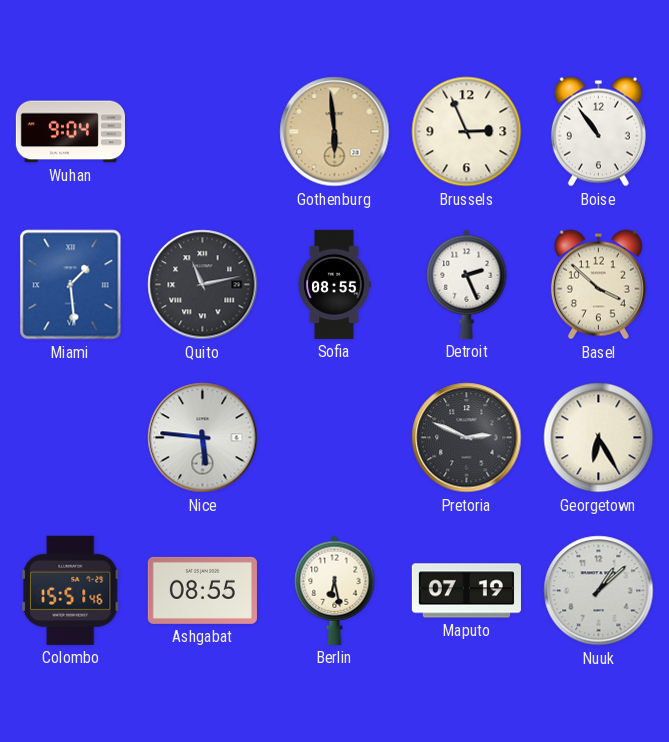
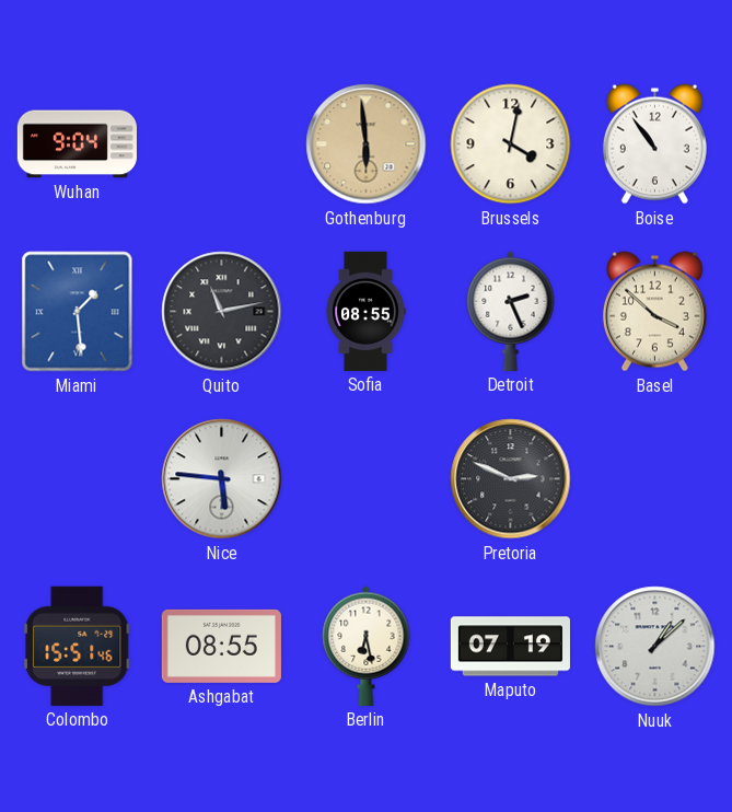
Brussels: 2:56 -> 4:02
Georgetown: 6:25 -> none
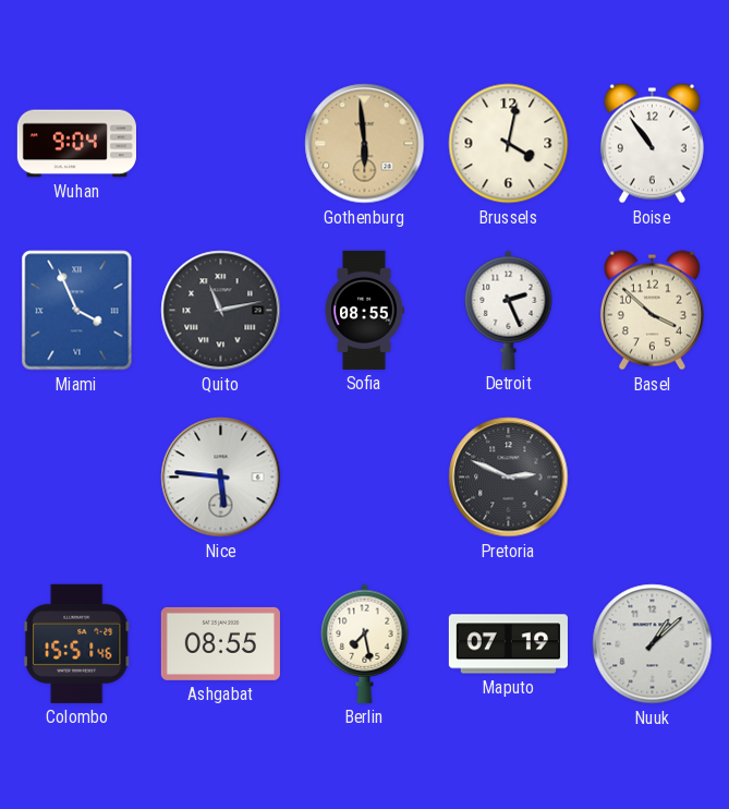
Miami: 1:29 -> 3:56
Berlin: 6:28 -> 7:28
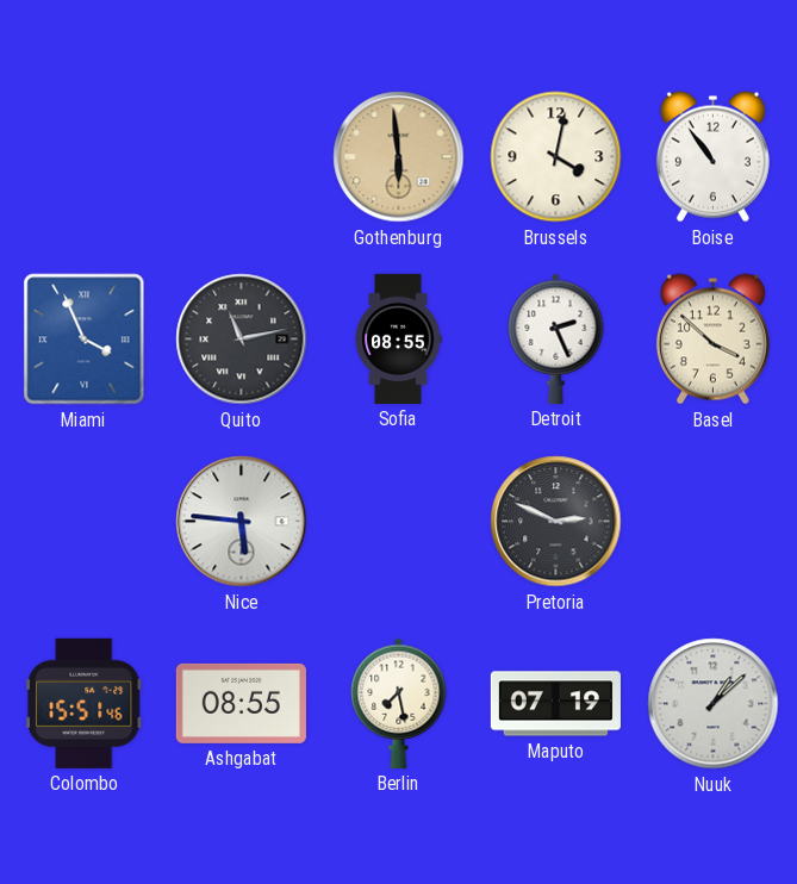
Wuhan: 9:04 -> none
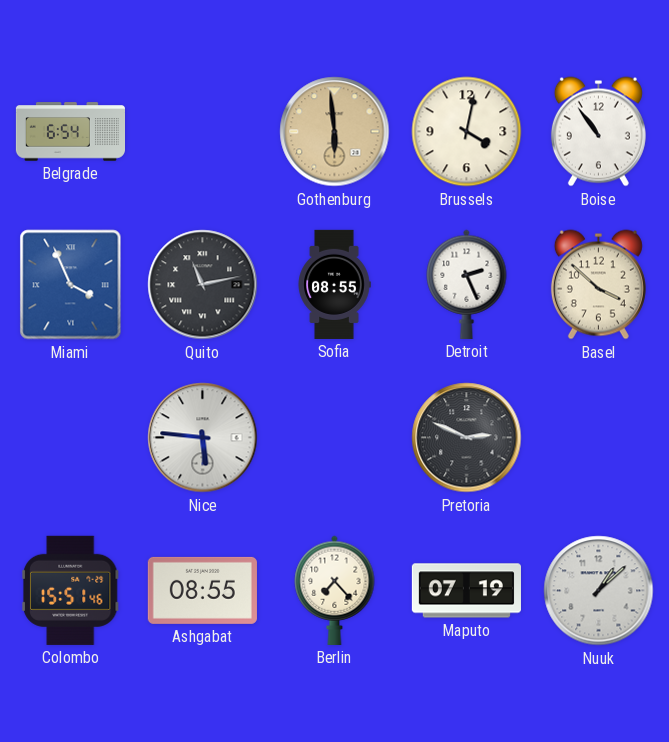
Belgrade: none -> 6:54
Berlin: 7:28 -> 7:23
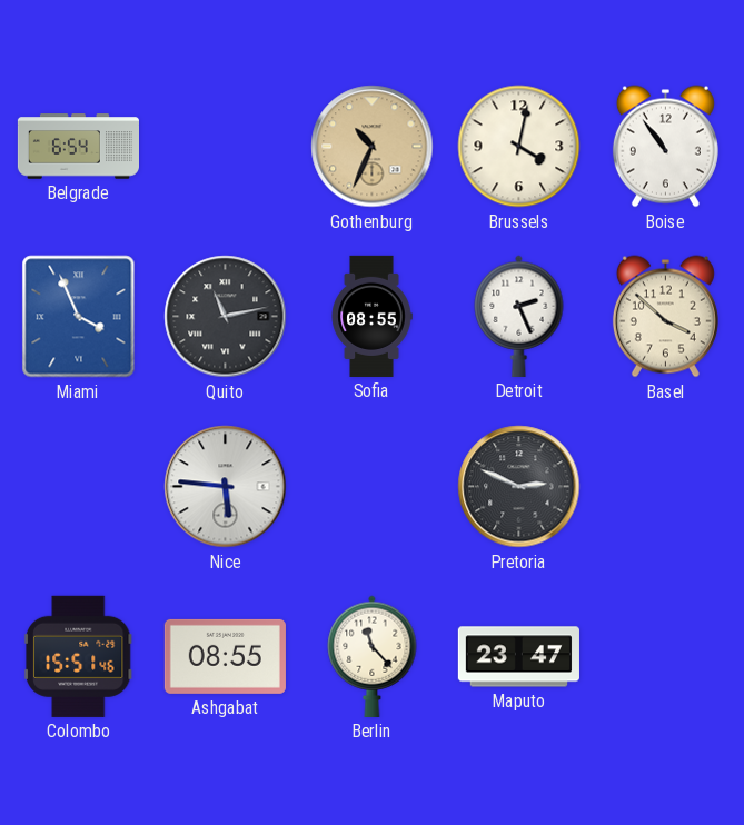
Gothenburg: 5:59 -> 10:34
Berlin: 7:23 -> 11:23
Maputo: 07:19 -> 23:47
Nuuk: 1:08 -> none
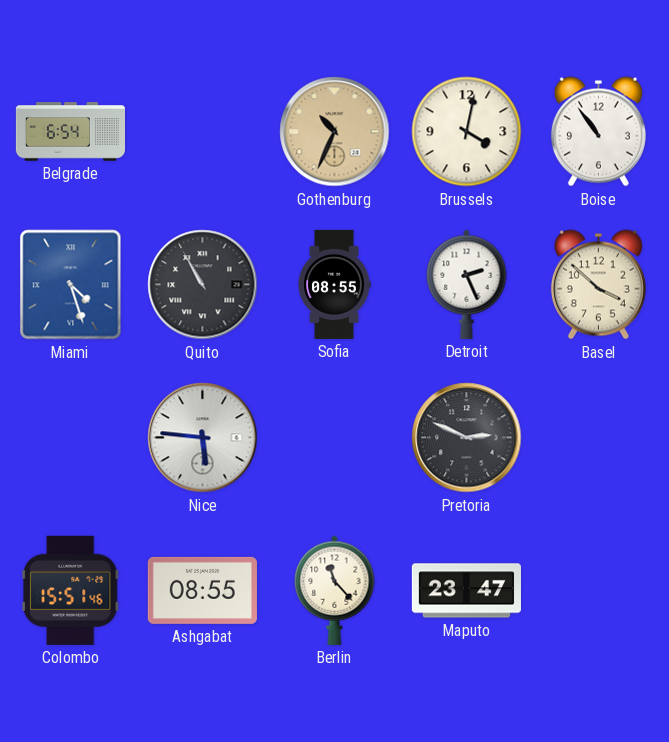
Miami: 3:56 -> 4:27
Quito: 11:13 -> 10:55
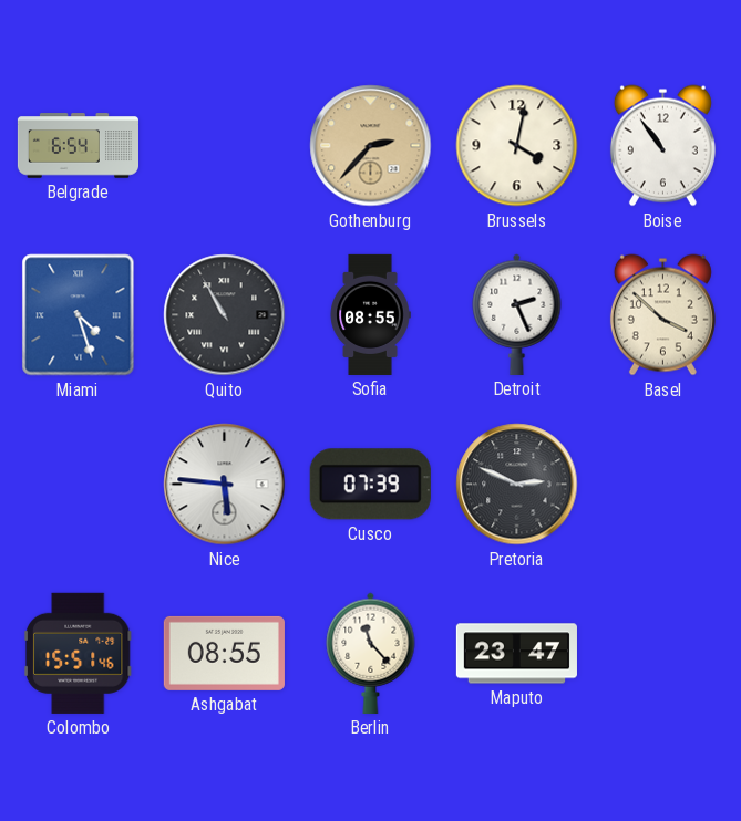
Gothenburg: 10:34 -> 2:37
Cusco: none -> 07:39
